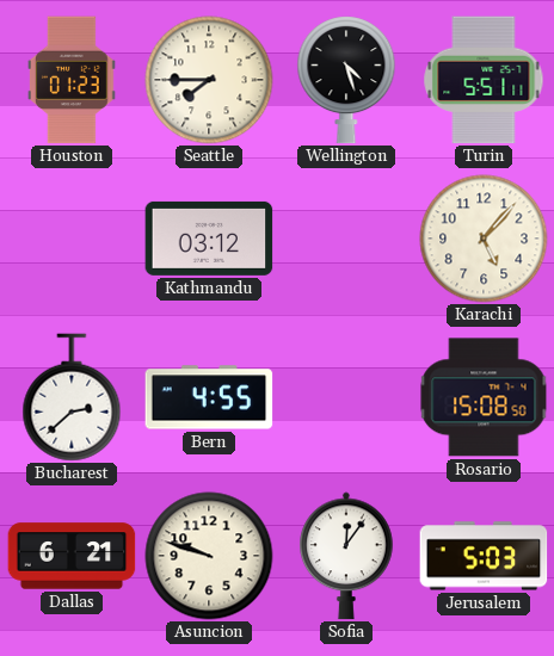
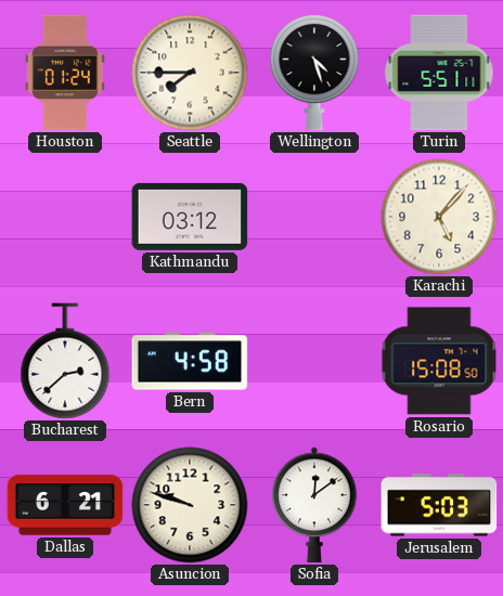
Houston: 01:23 -> 01:24
Bern: 4:55 -> 4:58
Sofia: 12:06 -> 12:09
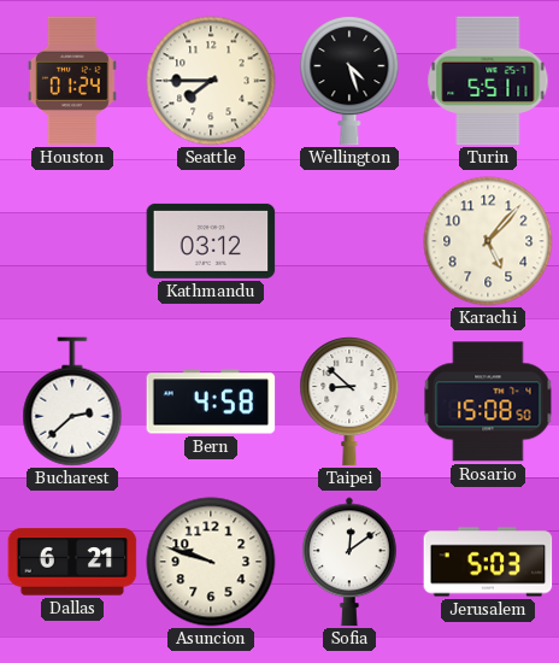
Taipei: none -> 8:52
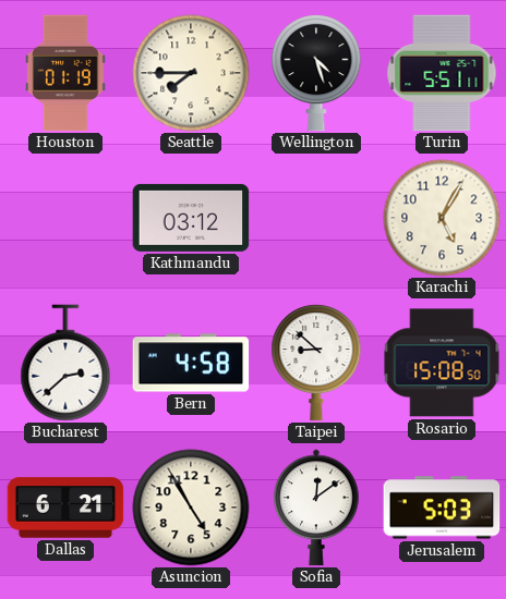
Houston: 01:24 -> 01:19
Karachi: 5:07 -> 5:05
Asuncion: 9:48 -> 4:55
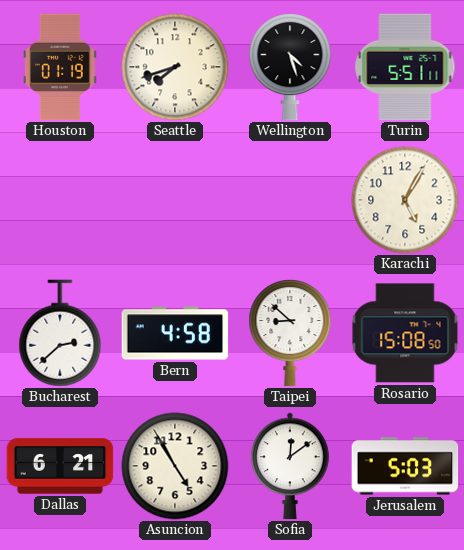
Seattle: 7:45 -> 7:42
Kathmandu: 03:12 -> none
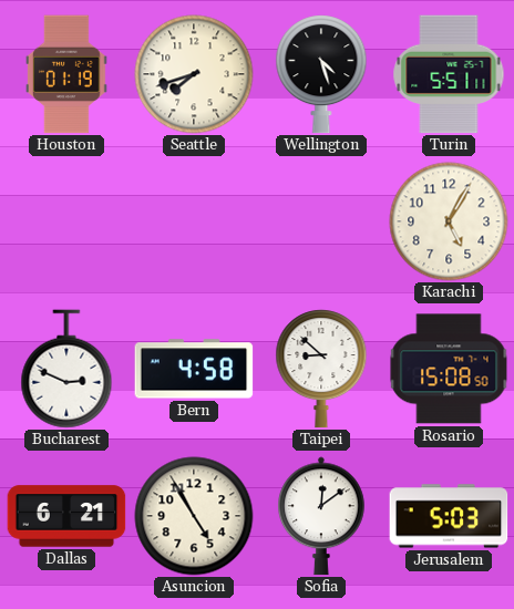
Bucharest: 2:38 -> 2:49
